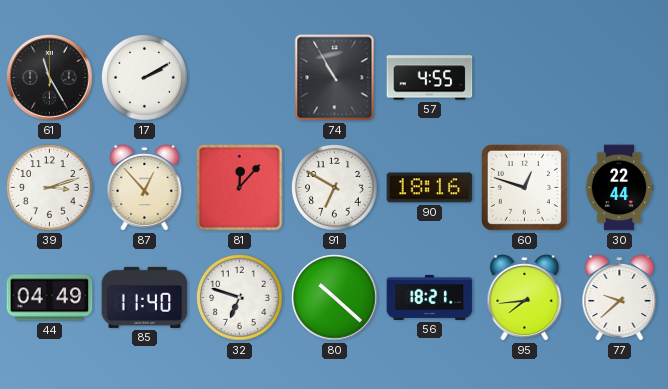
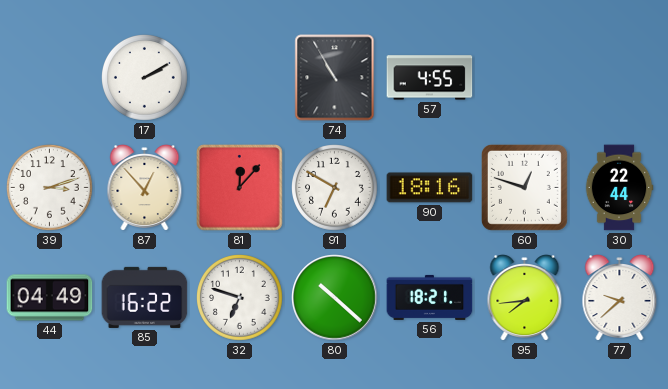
61: 11:25 -> none
85: 11:40 -> 16:22
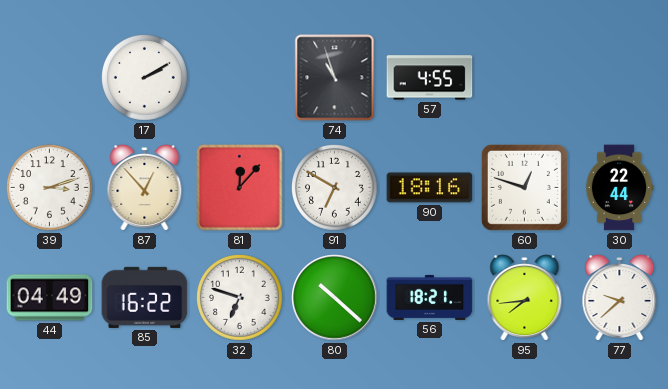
74: 10:55 -> 10:57
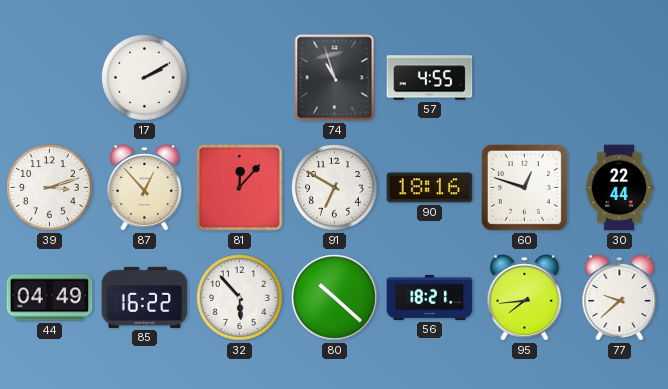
32: 6:48 -> 5:53
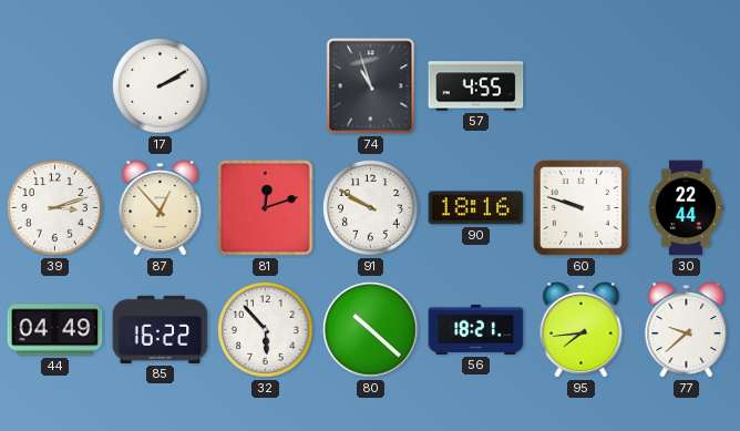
81: 12:07 -> 12:12
91: 6:50 -> 9:50
60: 12:48 -> 9:48
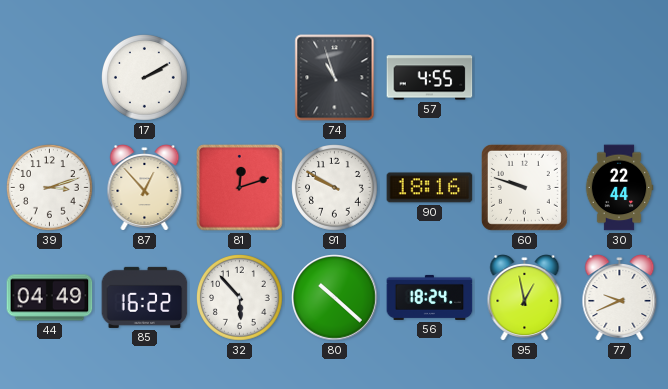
56: 18:21 -> 18:24
95: 7:44 -> 12:58
77: 9:38 -> 9:41
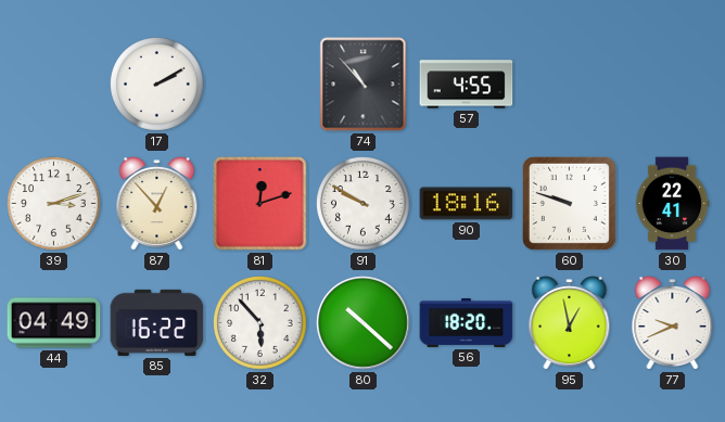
74: 10:57 -> 10:53
30: 22:44 -> 22:41
56: 18:24 -> 18:20
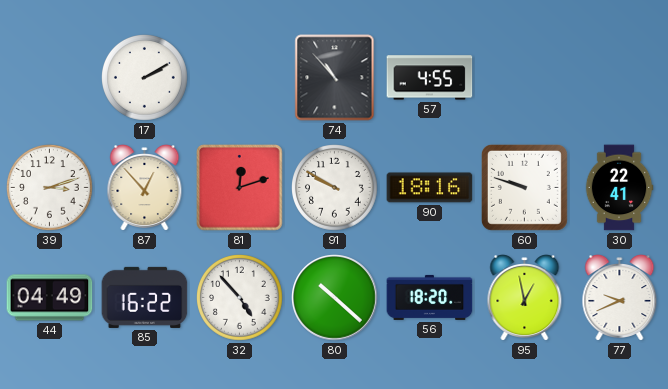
32: 5:53 -> 4:53
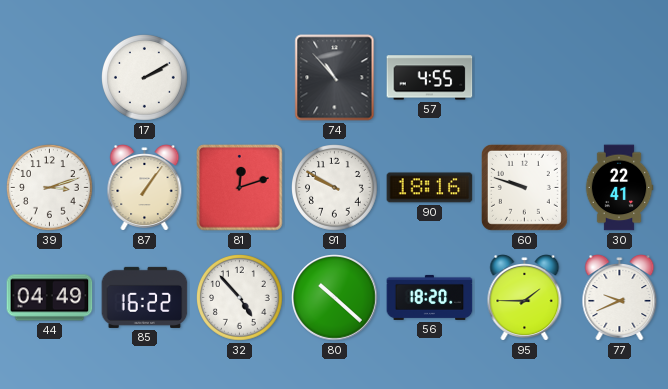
87: 12:53 -> 1:06
95: 12:58 -> 1:45
